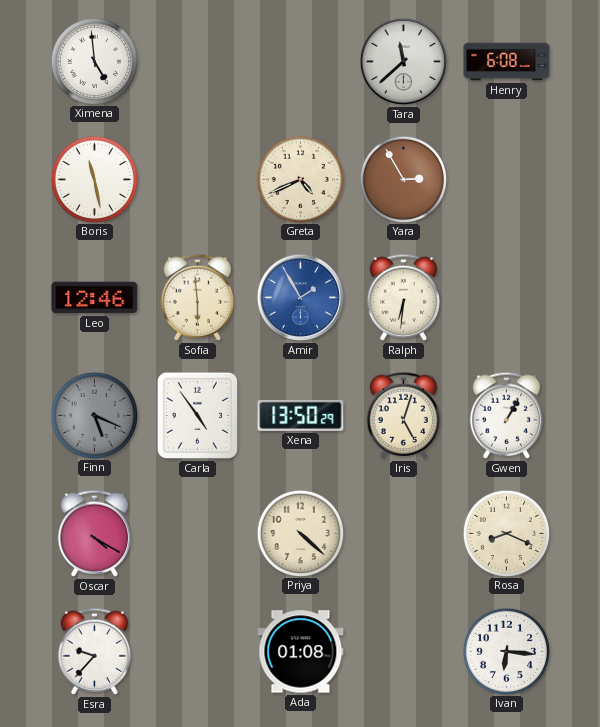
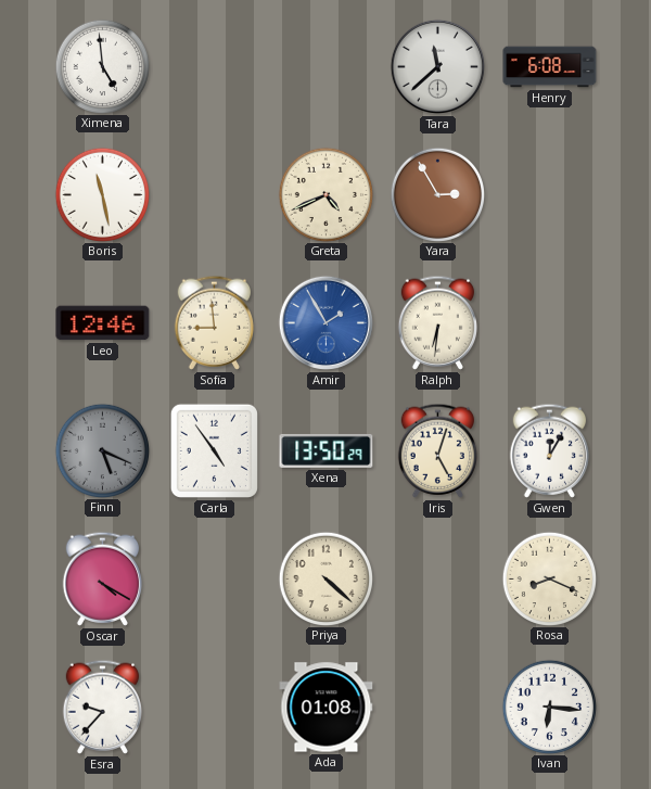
Sofia: 5:59 -> 8:59
Gwen: 1:05 -> 12:05
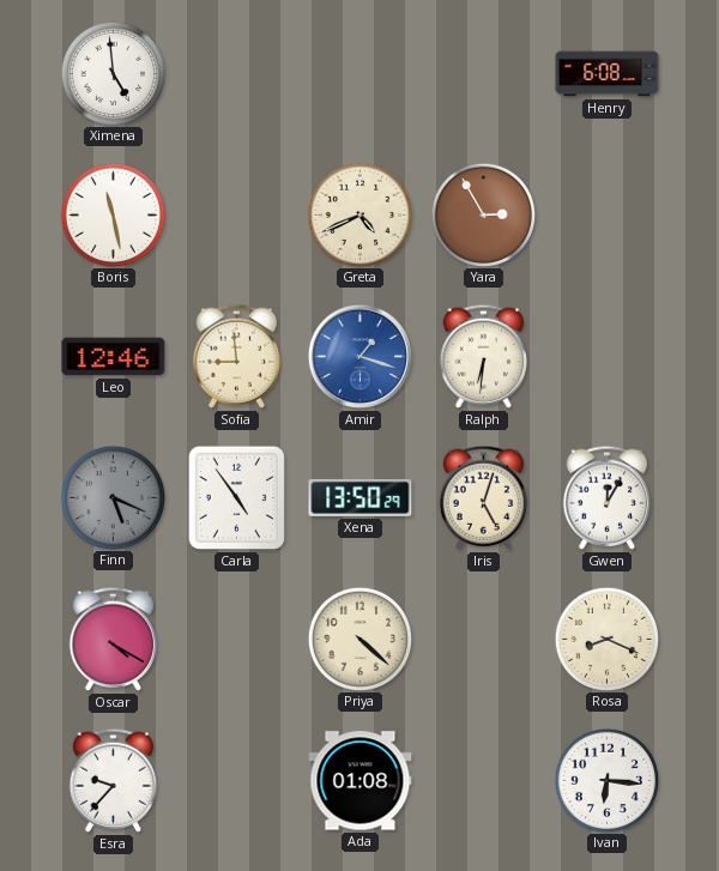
Tara: 11:38 -> none
Amir: 1:55 -> 1:18
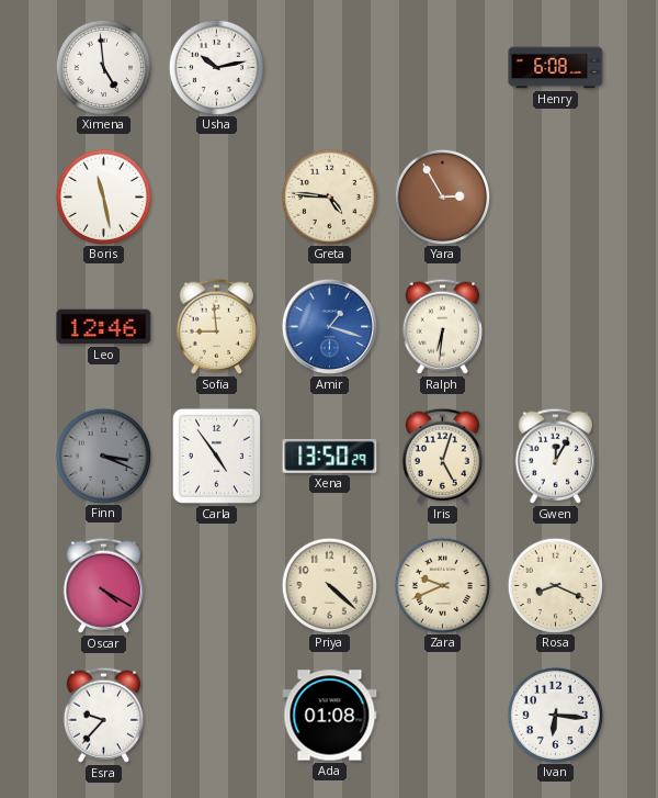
Usha: none -> 10:13
Greta: 4:41 -> 4:46
Finn: 5:19 -> 3:19
Zara: none -> 9:41
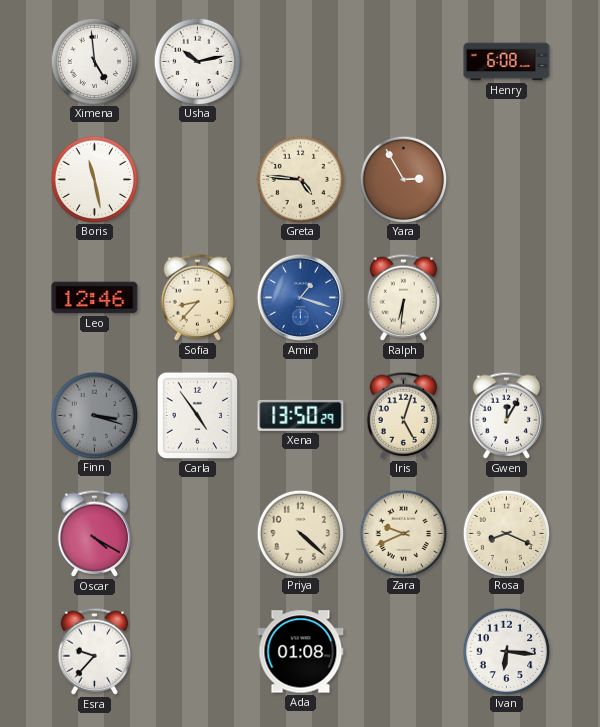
Sofia: 8:59 -> 8:37
Finn: 3:19 -> 3:18
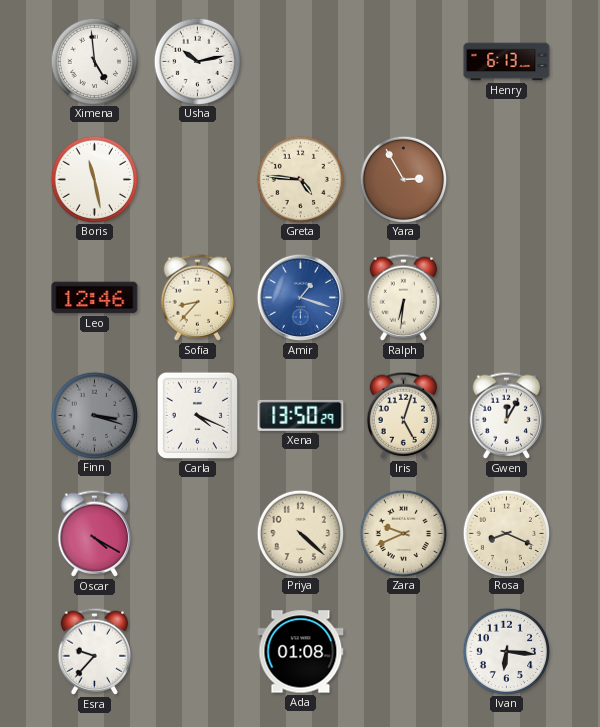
Henry: 6:08 -> 6:13
Carla: 4:54 -> 4:19
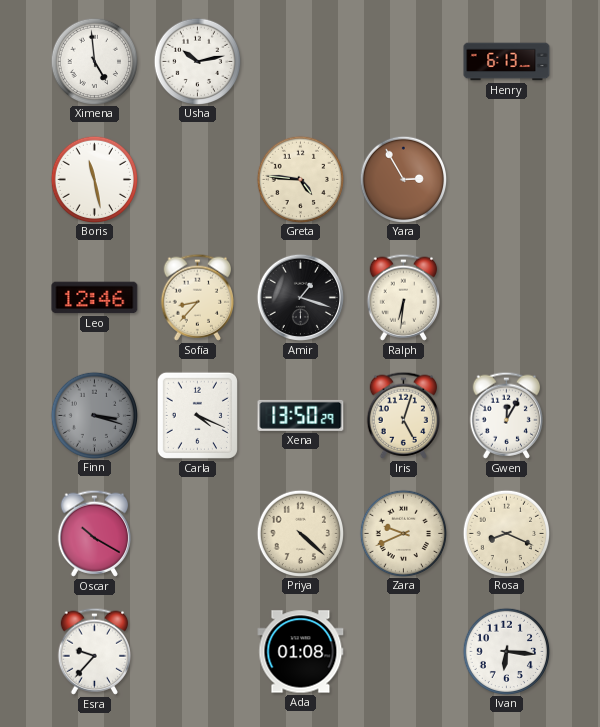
Amir dial: blue -> black
Oscar: 4:20 -> 10:20
